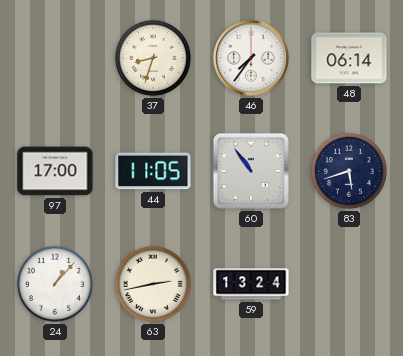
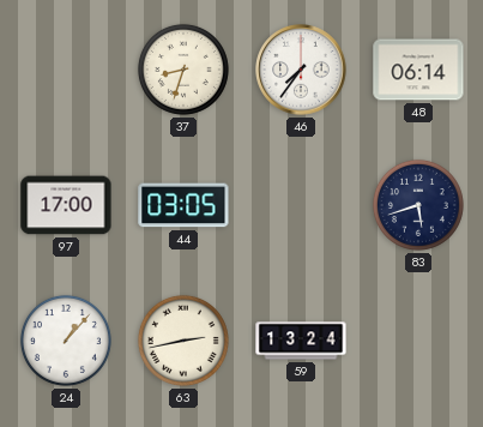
44: 11:05 -> 03:05
60: 10:54 -> none
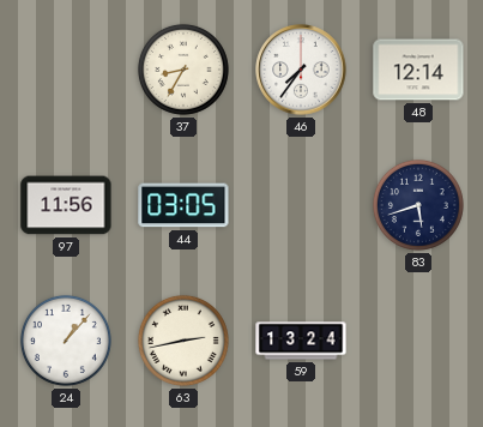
37: 8:33 -> 8:35
48: 06:14 -> 12:14
97: 17:00 -> 11:56
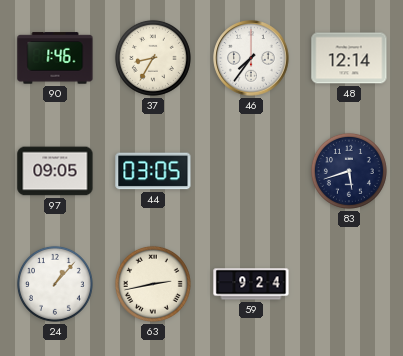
90: none -> 1:46
97: 11:56 -> 09:05
59: 13:24 -> 9:24
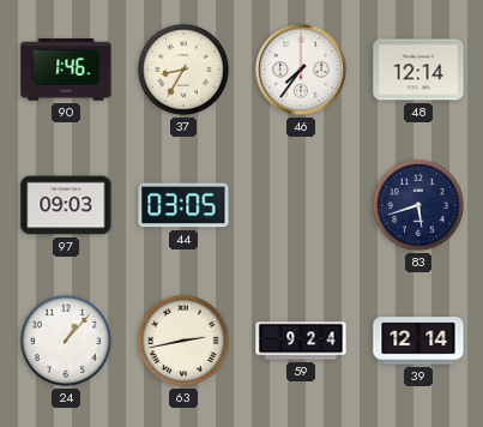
97: 09:05 -> 09:03
39: none -> 12:14
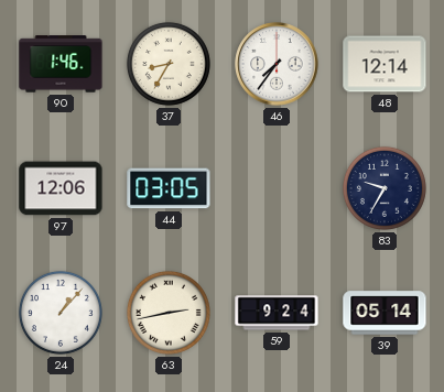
97: 09:03 -> 12:06
83: 5:42 -> 9:35
39: 12:14 -> 05:14
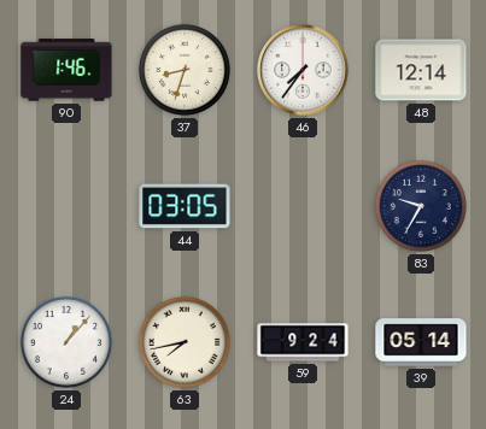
37: 8:35 -> 8:33
97: 12:06 -> none
63: 2:43 -> 7:43
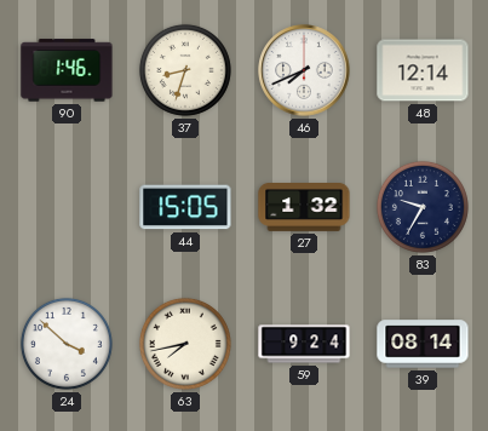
46: 7:36 -> 7:41
44: 03:05 -> 15:05
27: none -> 1:32
24: 1:07 -> 3:52
39: 05:14 -> 08:14
